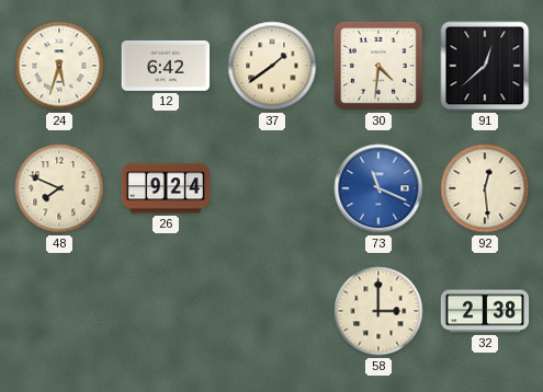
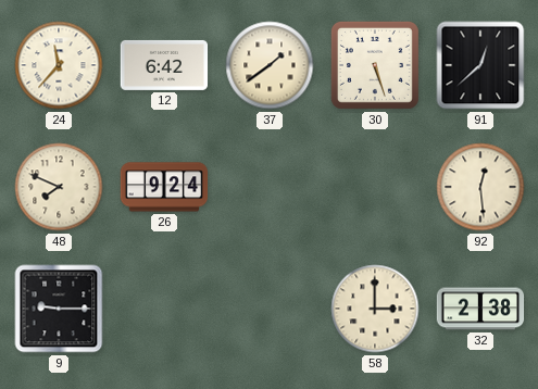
24: 5:33 -> 11:37
30: 4:31 -> 5:27
73: 11:19 -> none
9: none -> 9:15
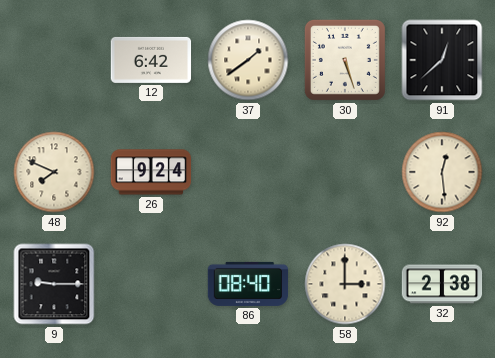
24: 11:37 -> none
86: none -> 08:40
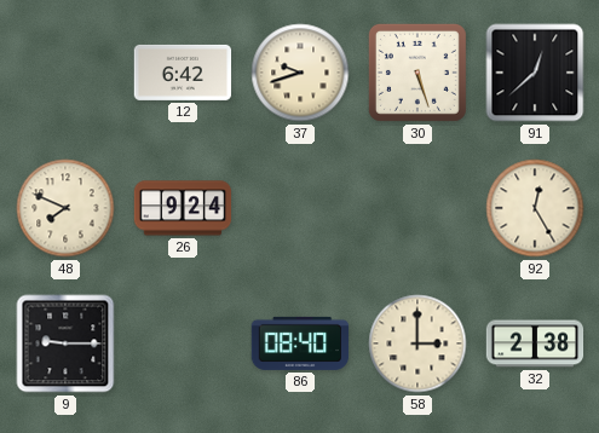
37: 1:39 -> 9:42
92: 12:29 -> 12:25
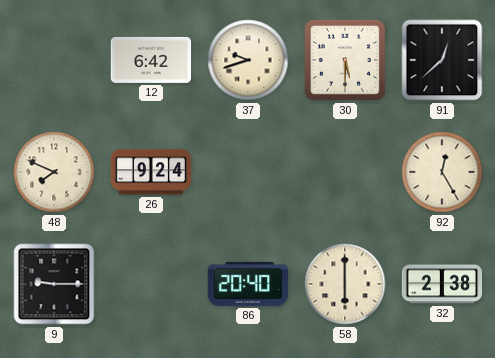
30: 5:27 -> 5:30
86: 08:40 -> 20:40
58: 3:00 -> 6:00
